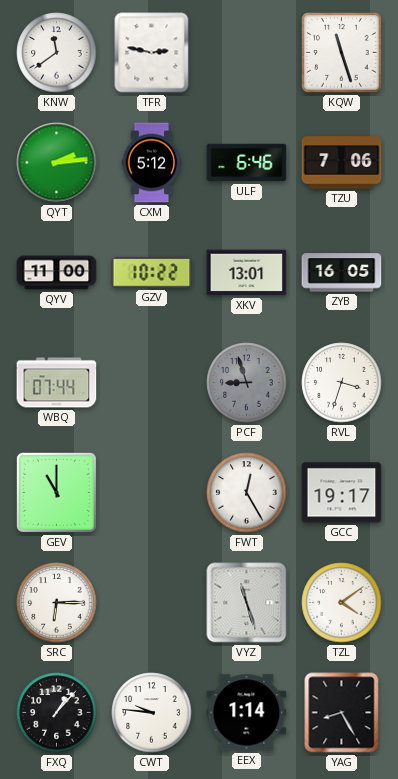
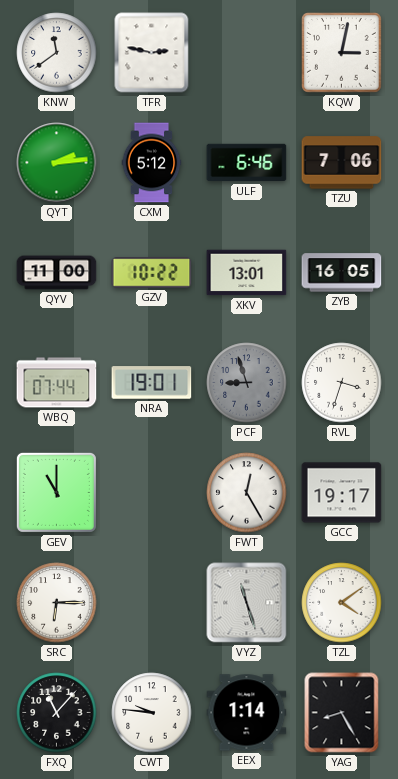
KQW: 11:27 -> 3:02
NRA: none -> 19:01
FXQ: 1:07 -> 11:07
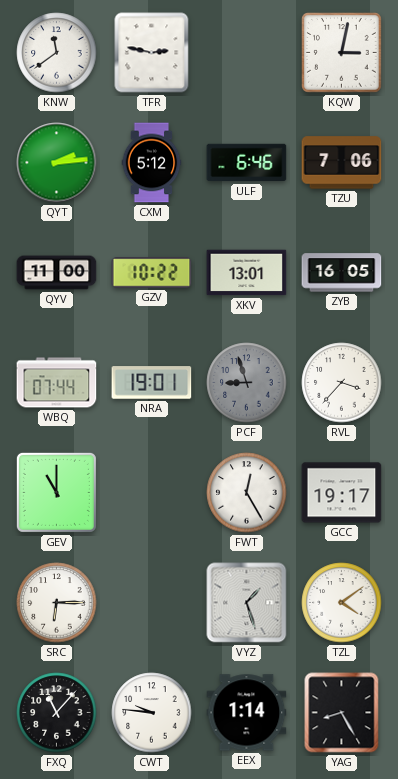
RVL: 3:33 -> 3:37
VYZ: 11:27 -> 1:27
